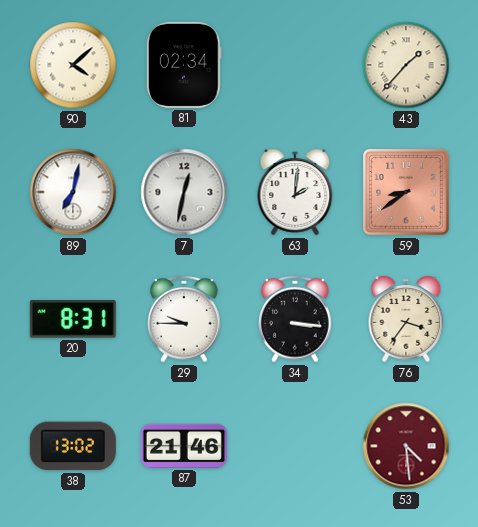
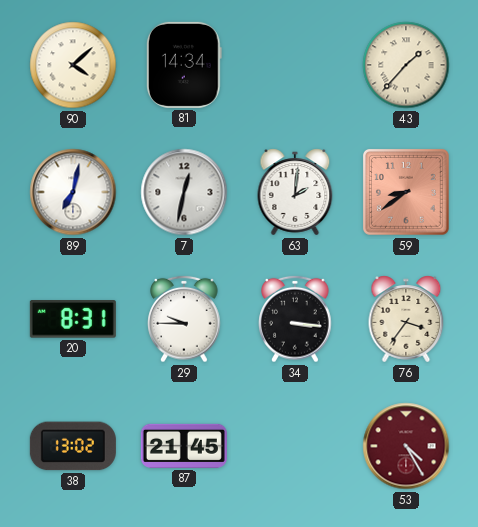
81: 02:34 -> 14:34
87: 21:46 -> 21:45
53: 4:29 -> 4:25
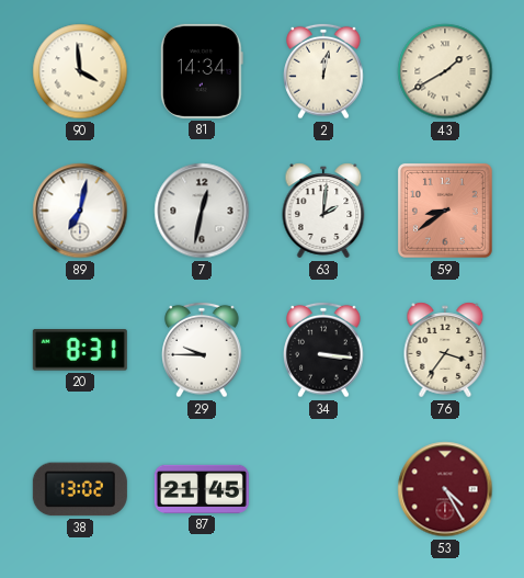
90: 4:08 -> 3:59
2: none -> 12:02
43: 1:37 -> 1:40
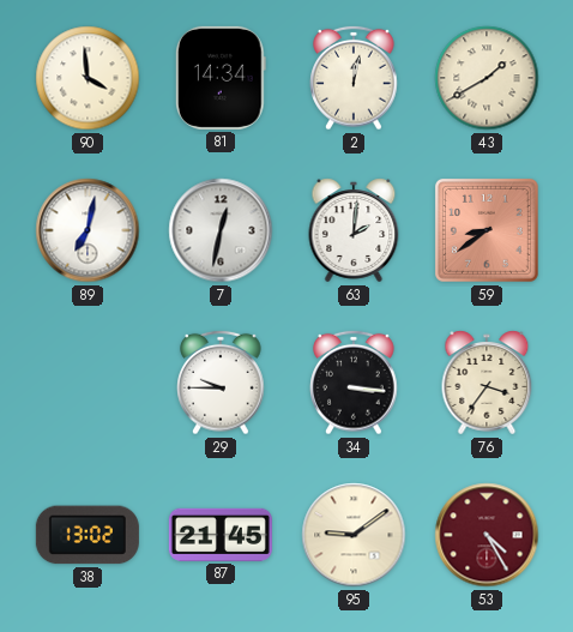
20: 8:31 -> none
95: none -> 9:09
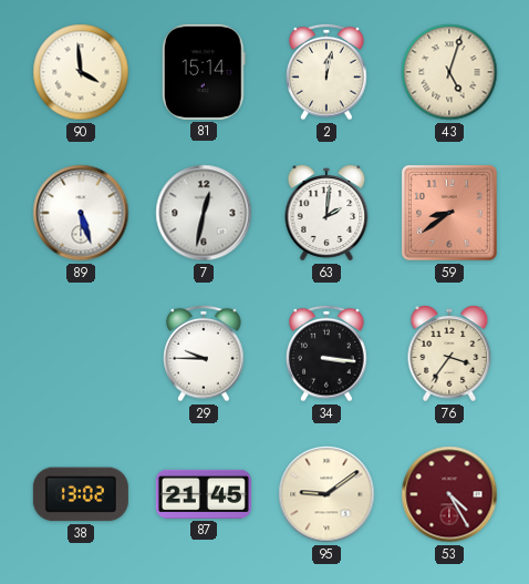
81: 14:34 -> 15:14
43: 1:40 -> 5:03
89: 7:02 -> 5:27
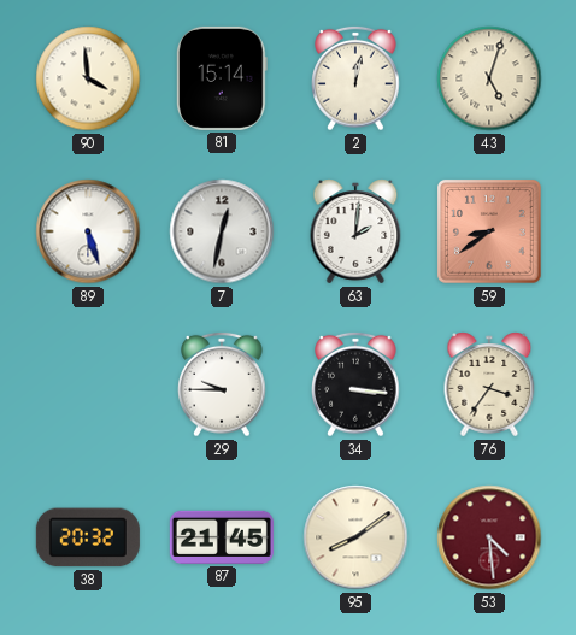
38: 13:02 -> 20:32
95: 9:09 -> 8:09
53: 4:25 -> 4:29
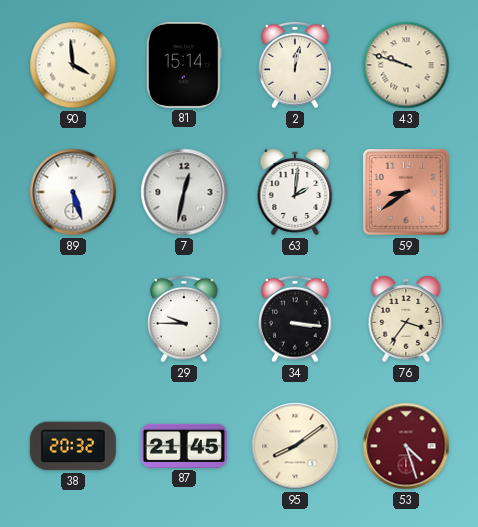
43: 5:03 -> 9:48
53: 4:29 -> 4:27
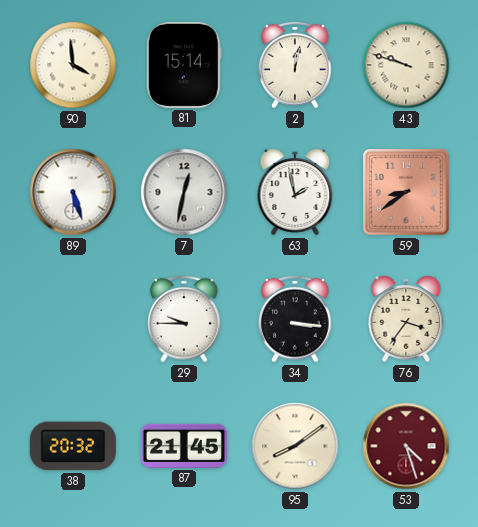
63: 2:01 -> 1:58
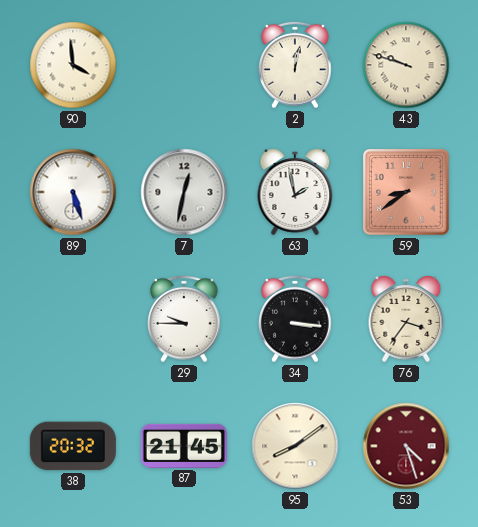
81: 15:14 -> none
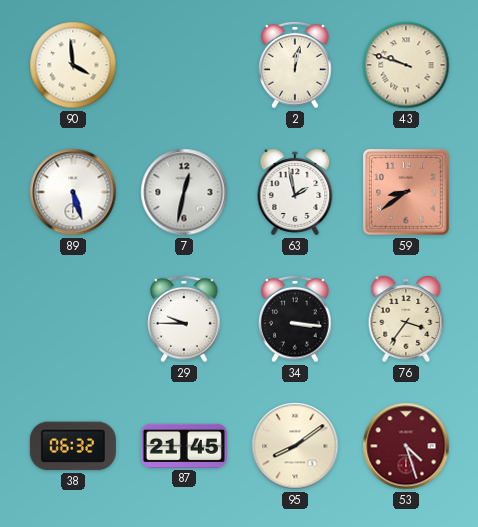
38: 20:32 -> 06:32
